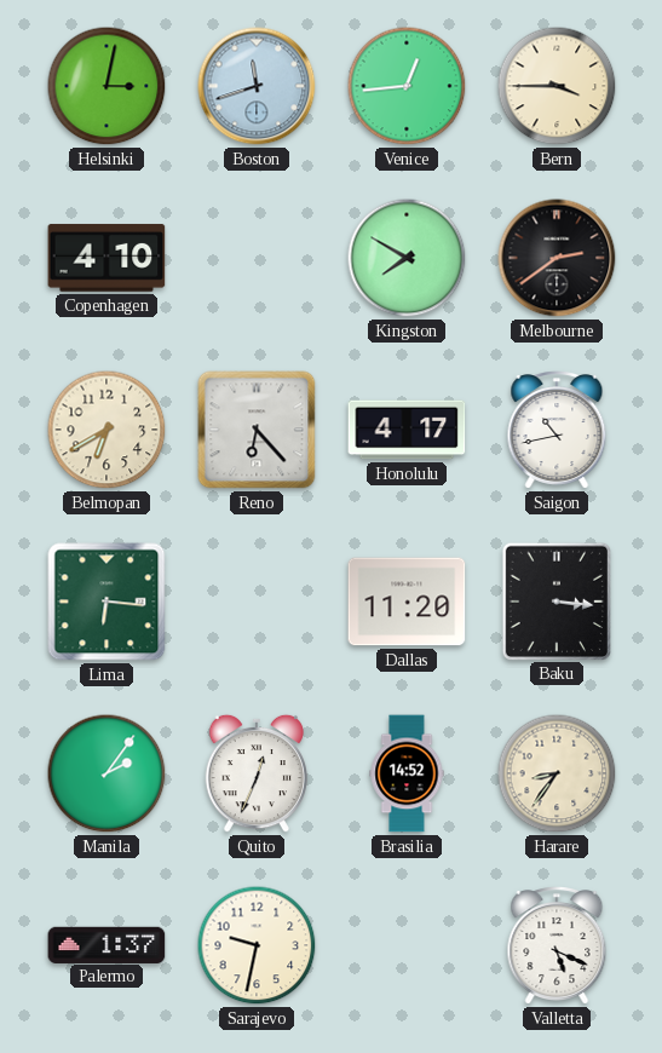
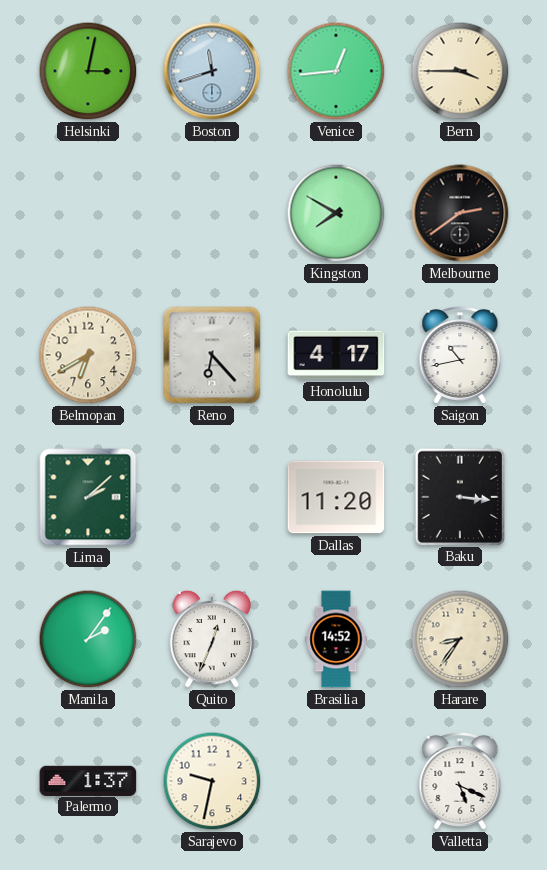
Copenhagen: 4:10 -> none
Lima: 6:16 -> 2:08
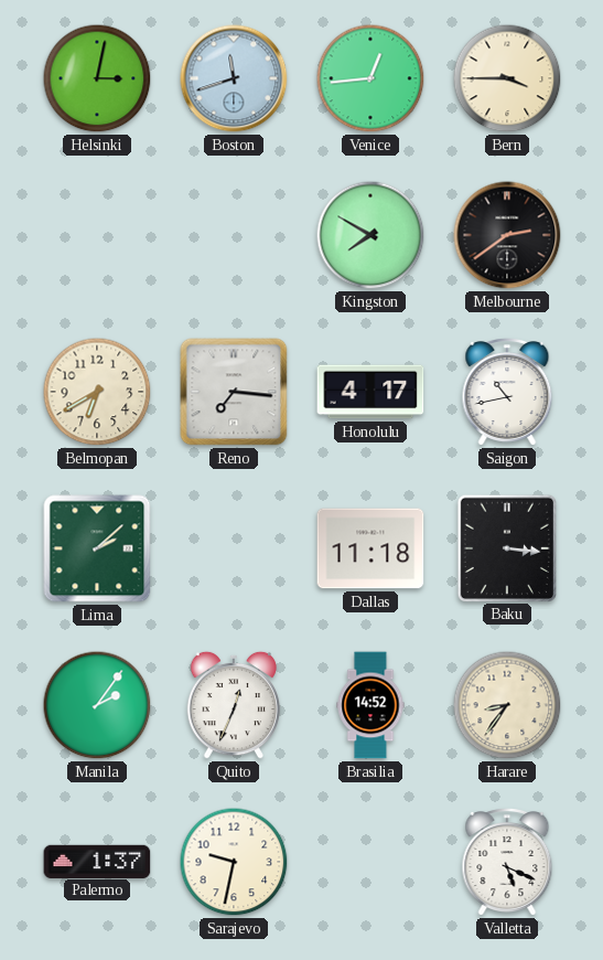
Reno: 6:23 -> 7:16
Dallas: 11:20 -> 11:18
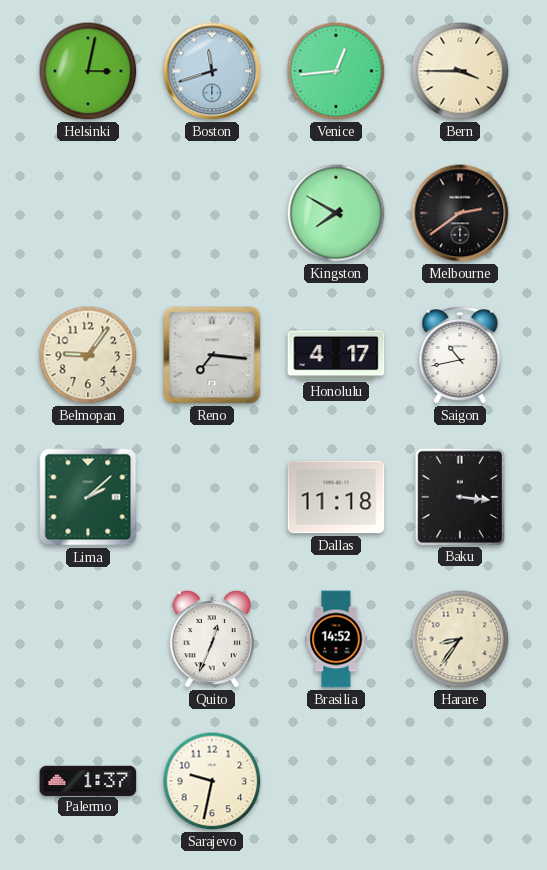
Belmopan: 6:40 -> 9:06
Manila: 2:06 -> none
Valletta: 5:19 -> none
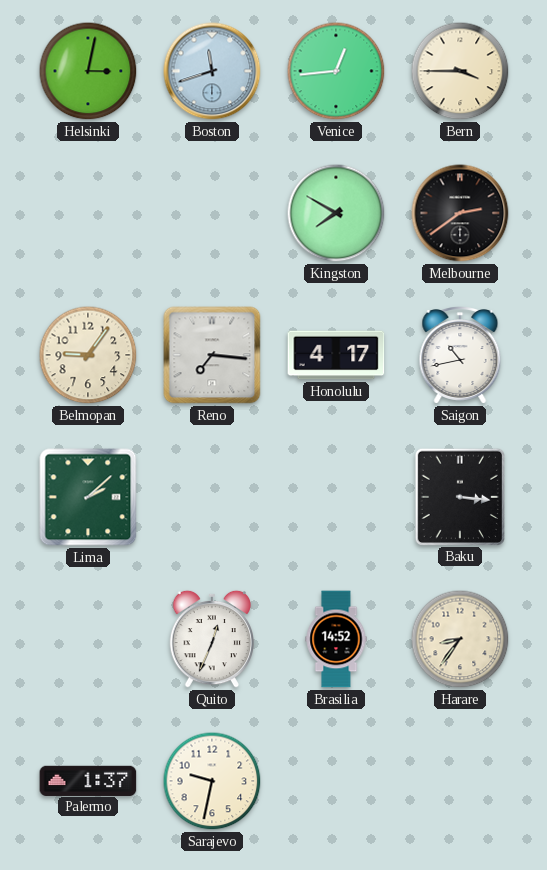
Dallas: 11:18 -> none
